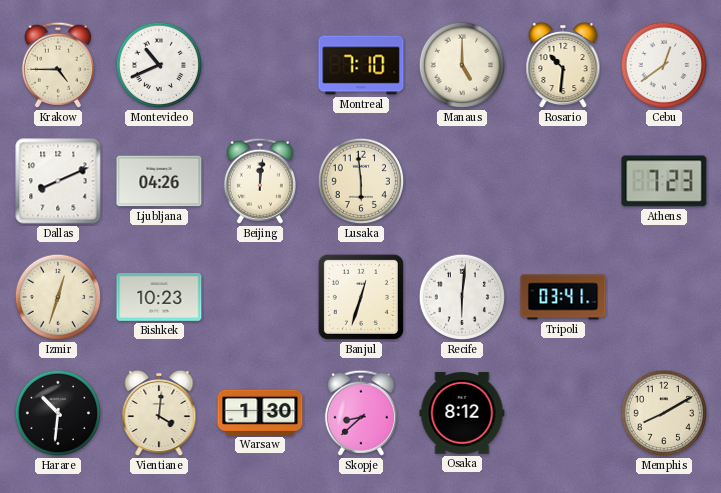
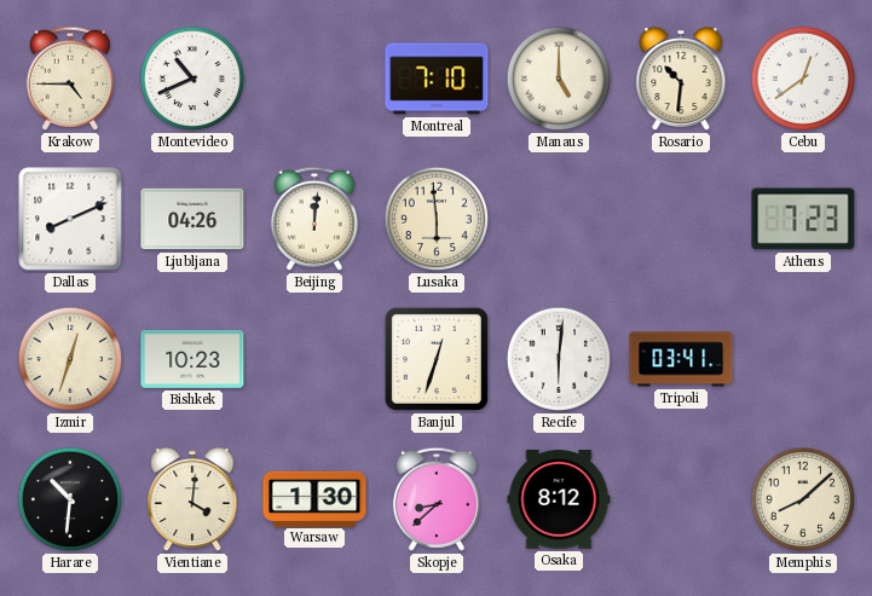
Memphis: 8:10 -> 8:08
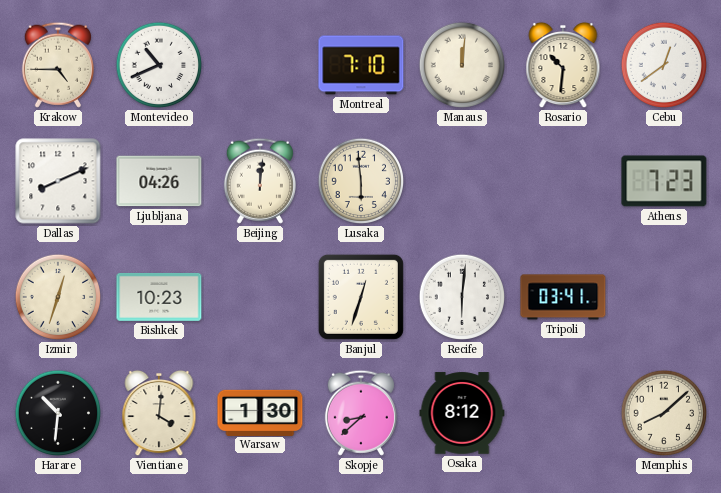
Manaus: 5:00 -> 12:01
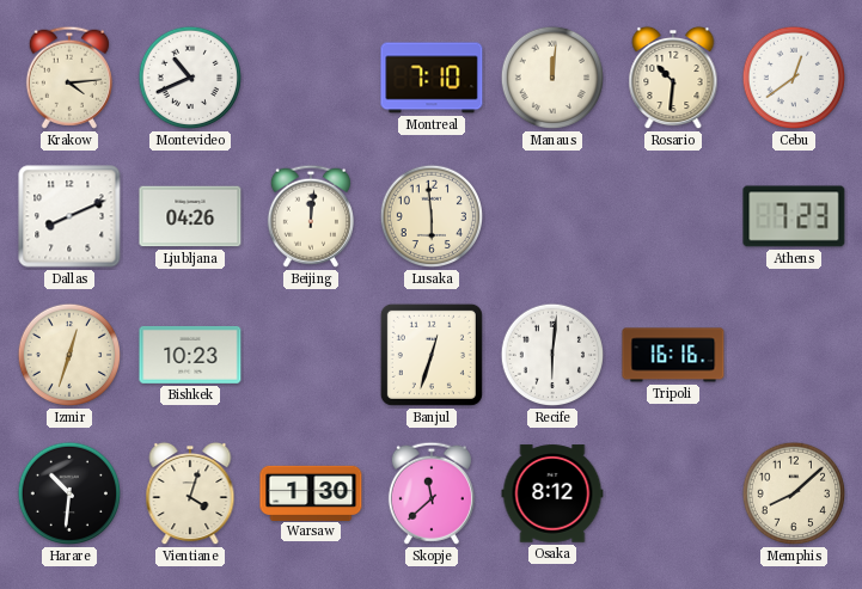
Krakow: 4:45 -> 4:14
Tripoli: 03:41 -> 16:16
Vientiane: 4:01 -> 4:03
Skopje: 8:38 -> 11:38
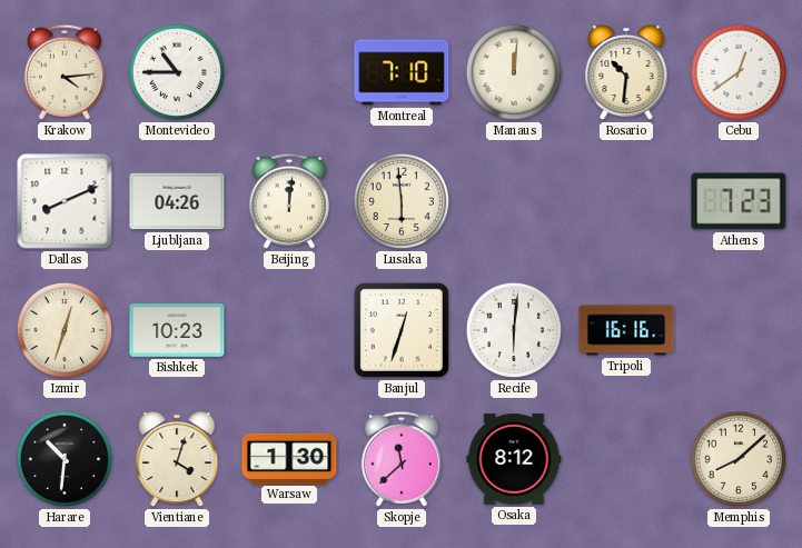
Montevideo: 10:41 -> 10:45
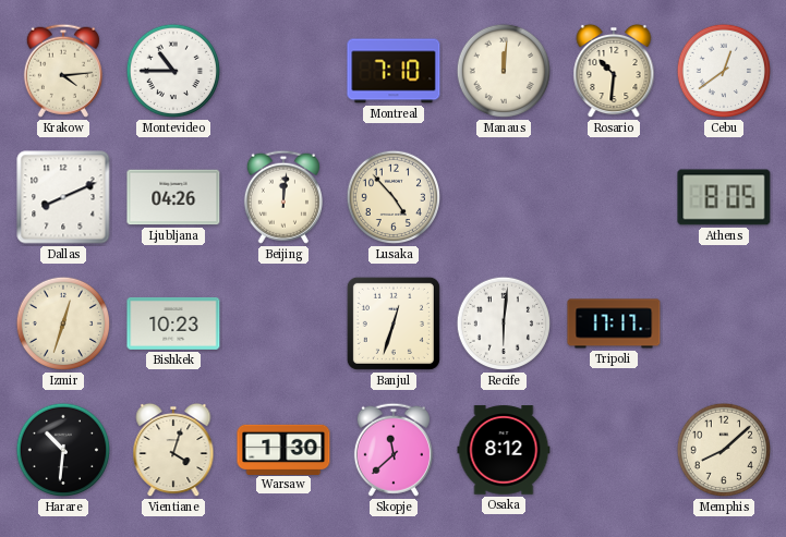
Lusaka: 5:59 -> 4:53
Athens: 7:23 -> 8:05
Tripoli: 16:16 -> 17:17
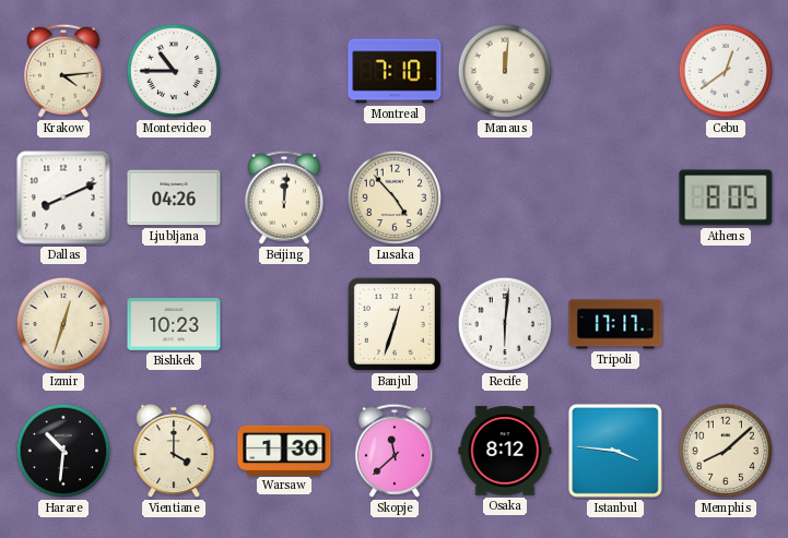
Rosario: 10:31 -> none
Vientiane: 4:03 -> 4:00
Istanbul: none -> 3:46
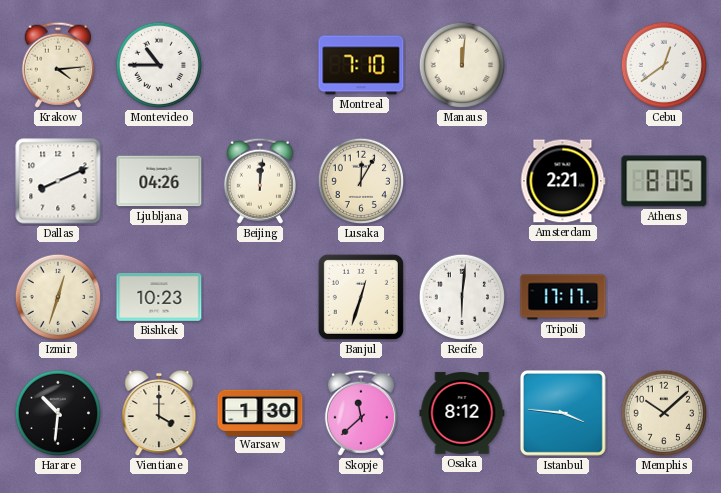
Lusaka: 4:53 -> 12:05
Amsterdam: none -> 2:21
Memphis: 8:08 -> 10:08
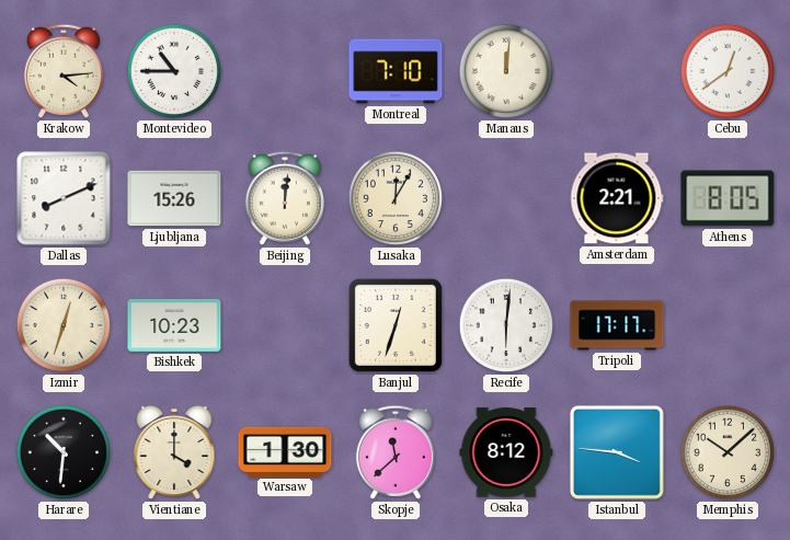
Ljubljana: 04:26 -> 15:26
